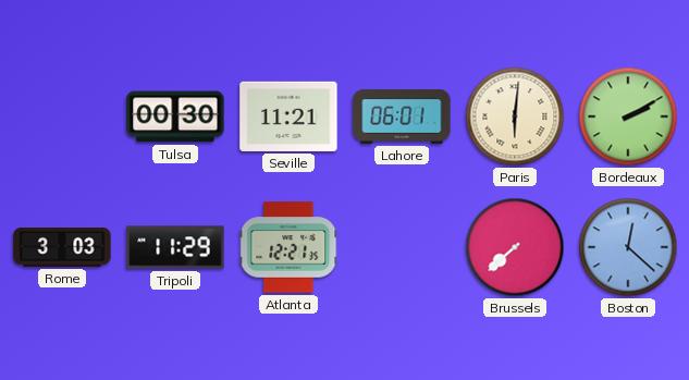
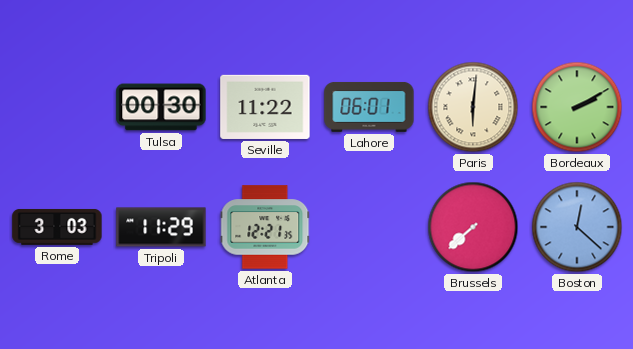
Seville: 11:21 -> 11:22
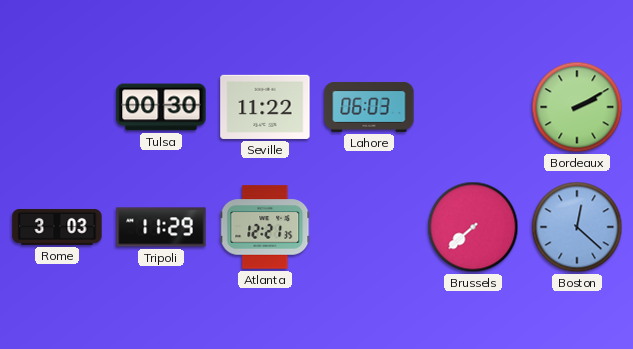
Lahore: 06:01 -> 06:03
Paris: 6:01 -> none
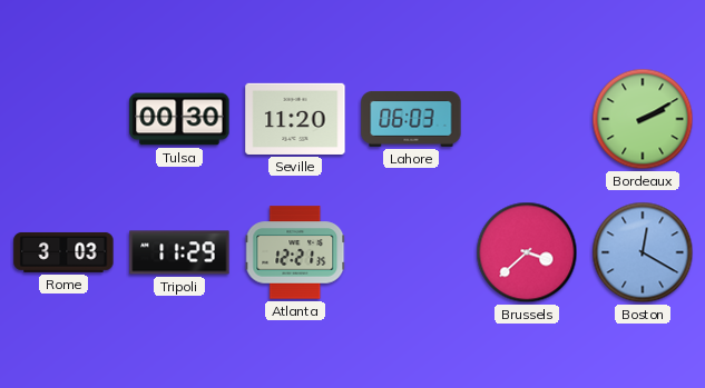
Seville: 11:22 -> 11:20
Brussels: 7:38 -> 3:38
Boston: 12:22 -> 12:20
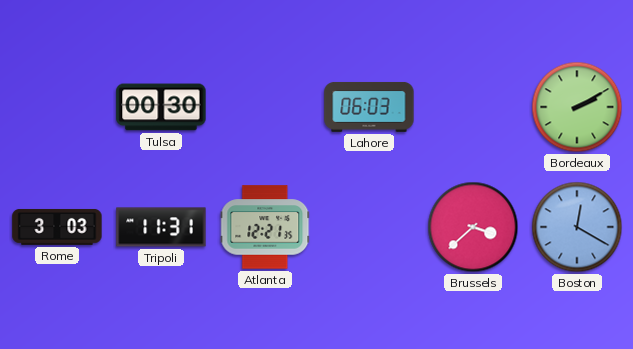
Seville: 11:20 -> none
Tripoli: 11:29 -> 11:31
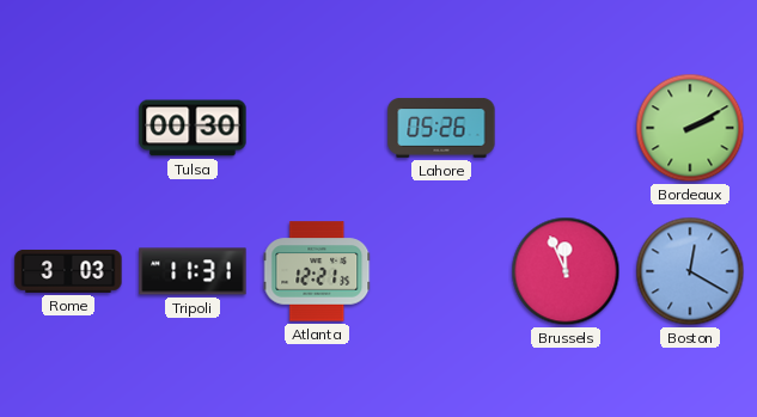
Lahore: 06:03 -> 05:26
Brussels: 3:38 -> 11:56
